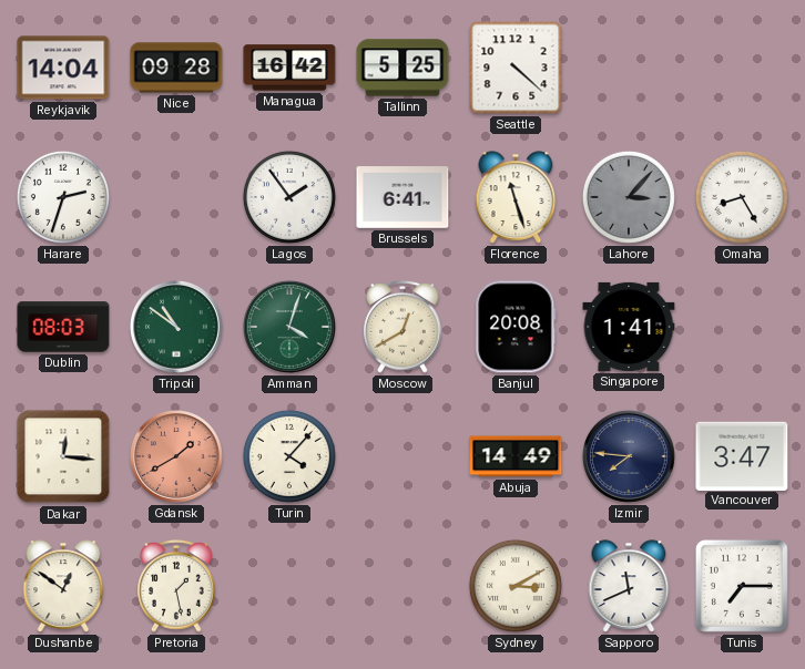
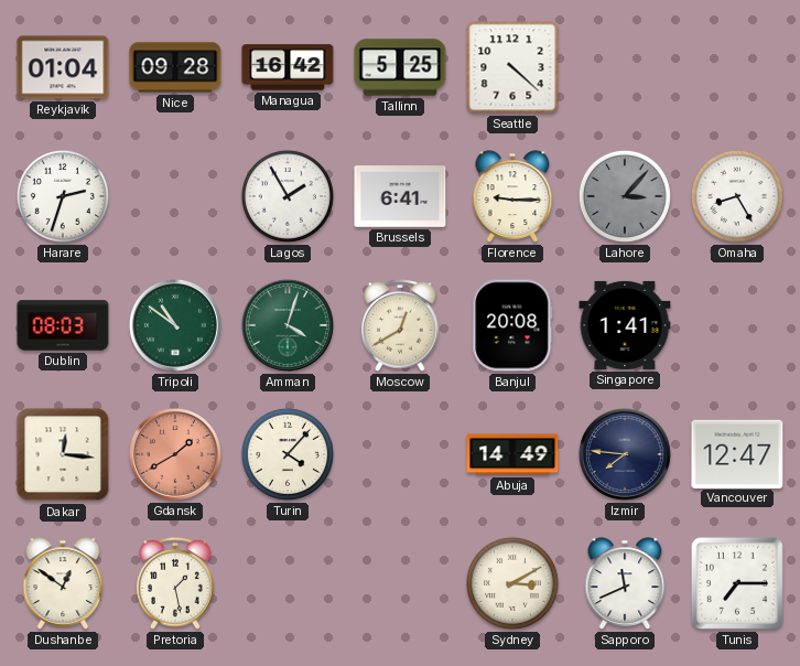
Reykjavik: 14:04 -> 01:04
Lagos: 1:54 -> 1:55
Florence: 11:27 -> 9:15
Vancouver: 3:47 -> 12:47
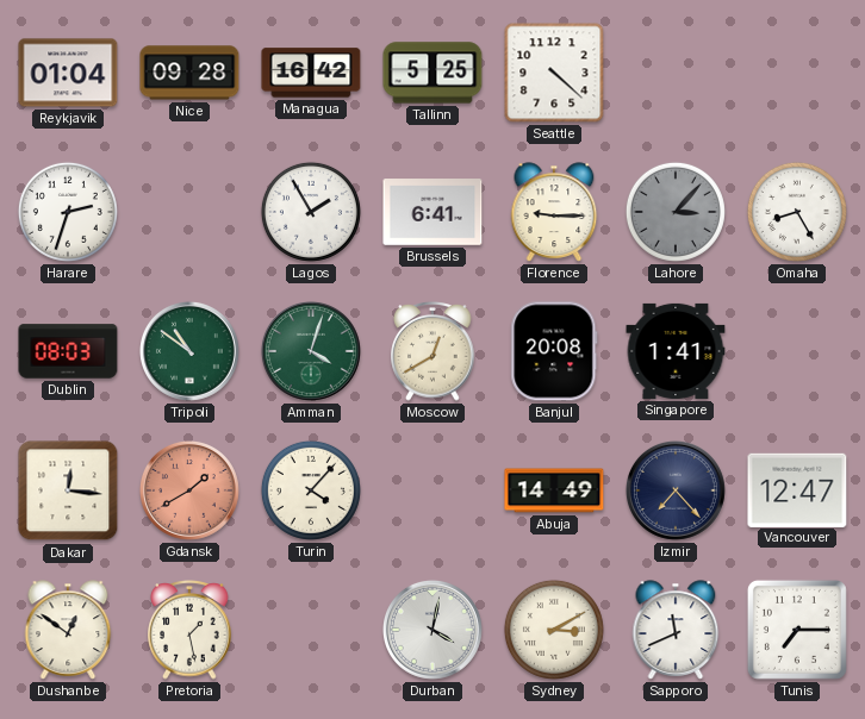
Izmir: 7:46 -> 7:23
Durban: none -> 4:02
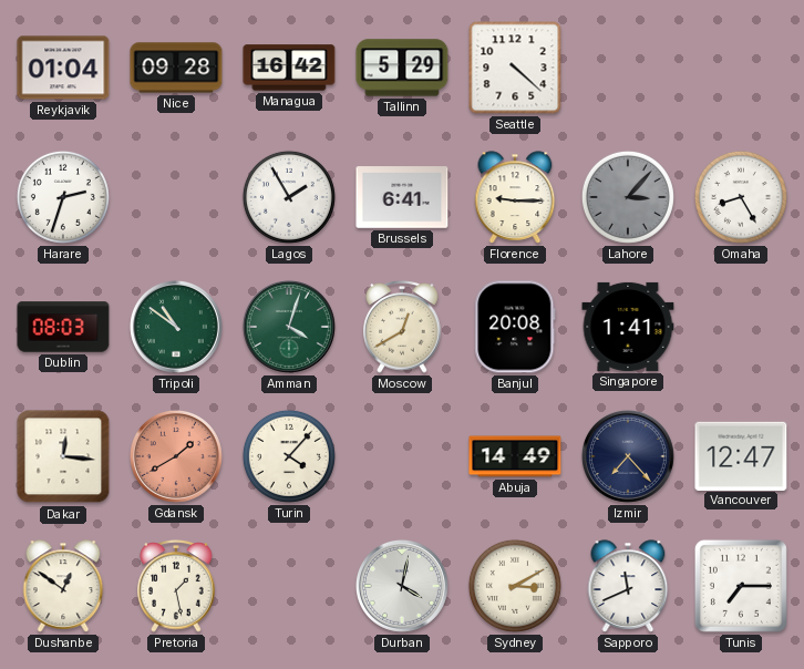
Tallinn: 5:25 -> 5:29
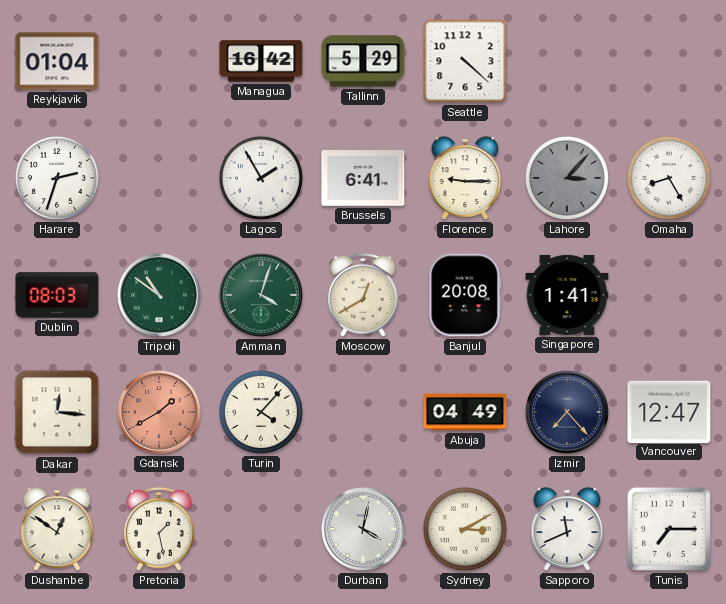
Nice: 09:28 -> none
Abuja: 14:49 -> 04:49
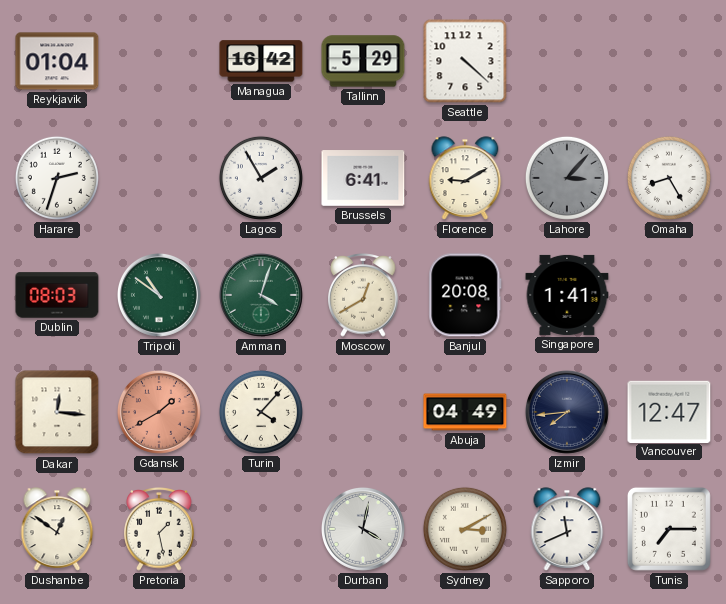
Florence: 9:15 -> 9:10
Izmir: 7:23 -> 7:44
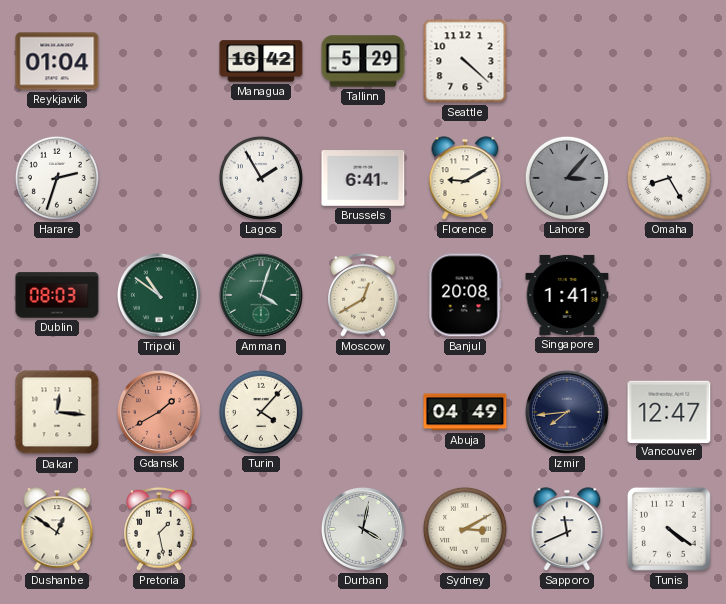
Tunis: 7:15 -> 4:21
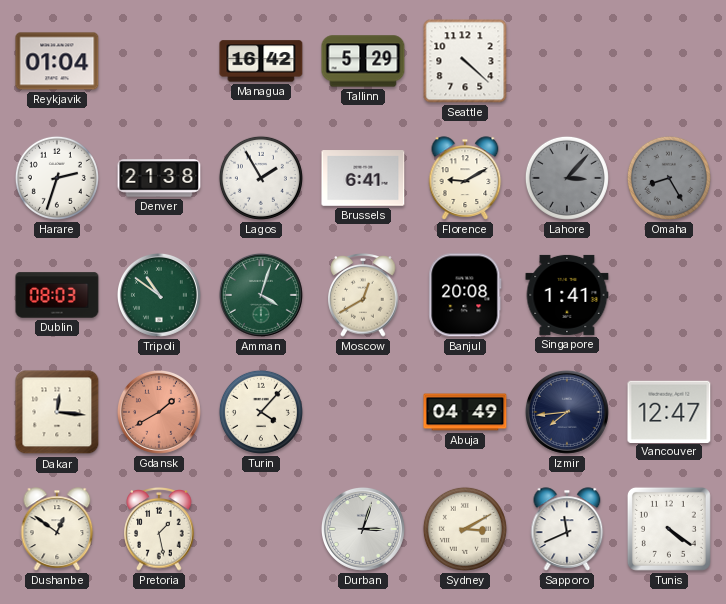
Denver: none -> 21:38
Omaha dial: white -> grey
Durban: 4:02 -> 3:03
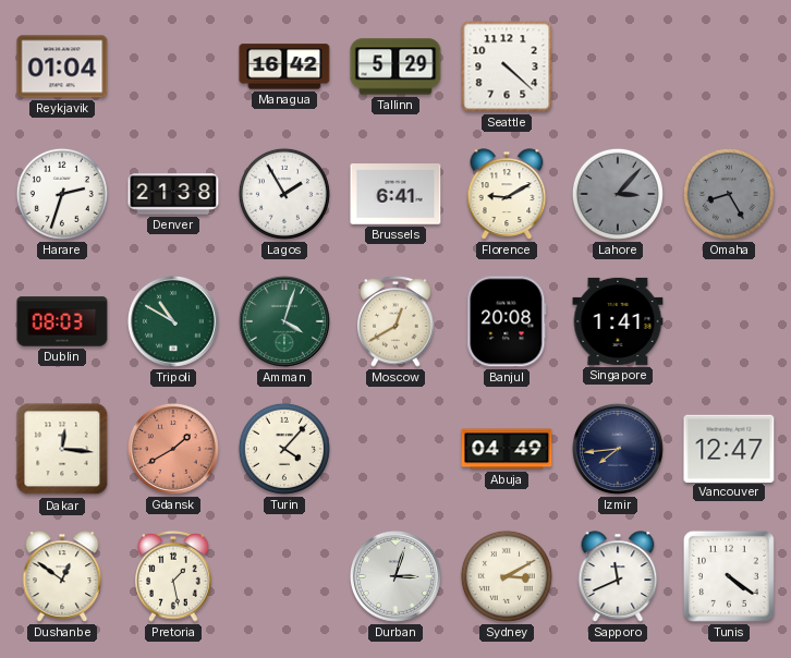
Tripoli: 10:51 -> 10:50
